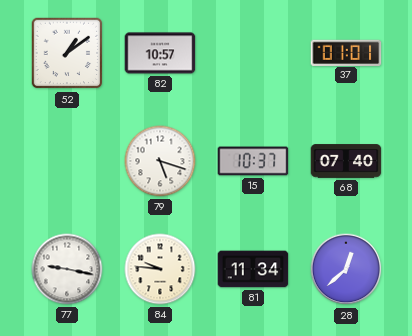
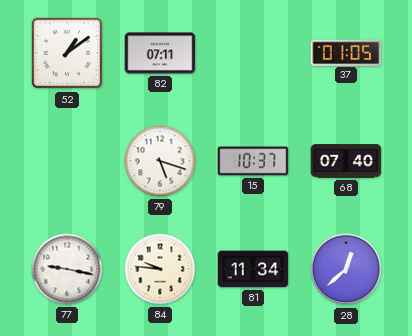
82: 10:57 -> 07:11
37: 01:01 -> 01:05
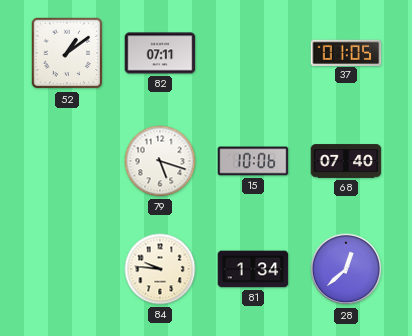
15: 10:37 -> 10:06
77: 9:17 -> none
81: 11:34 -> 1:34
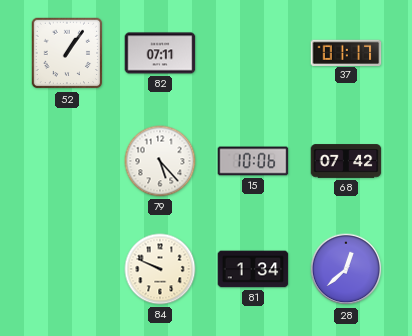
52: 1:09 -> 1:06
37: 01:05 -> 01:17
79: 5:18 -> 5:23
68: 07:40 -> 07:42
84: 9:46 -> 9:49
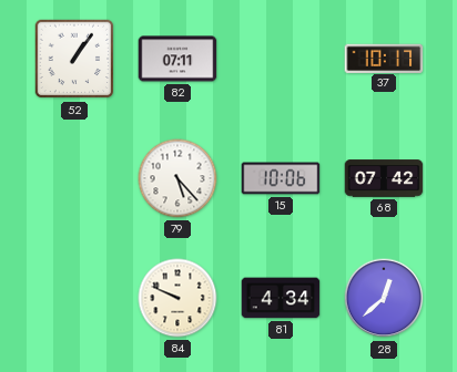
37: 01:17 -> 10:17
81: 1:34 -> 4:34
